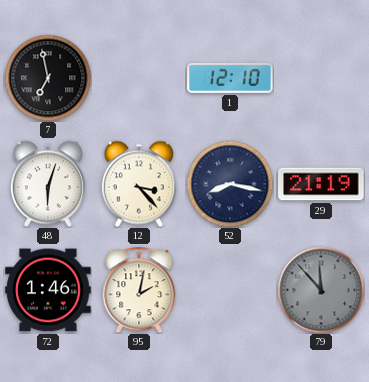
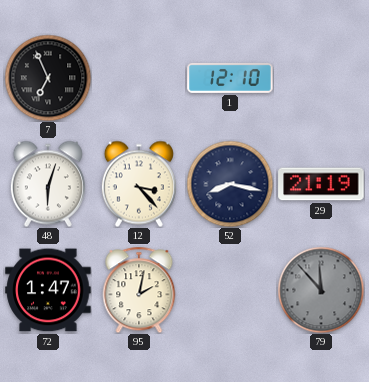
7: 6:58 -> 6:56
72: 1:46 -> 1:47
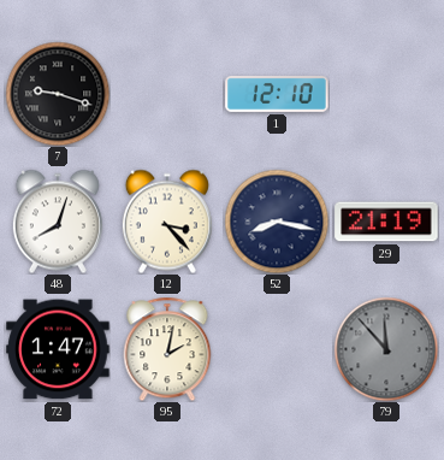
7: 6:56 -> 9:18
48: 6:03 -> 8:03
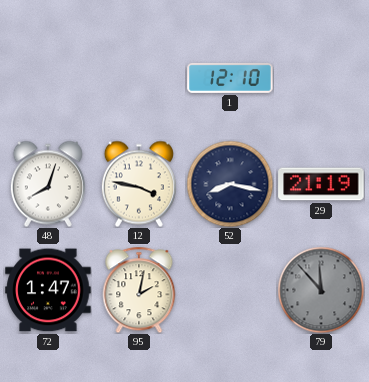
7: 9:18 -> none
12: 3:23 -> 3:47
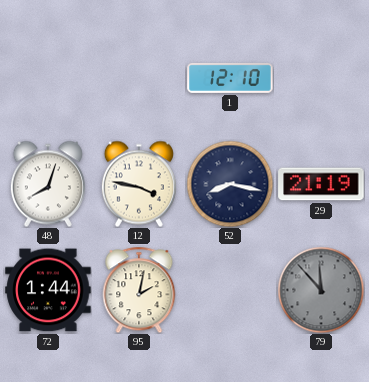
72: 1:47 -> 1:44
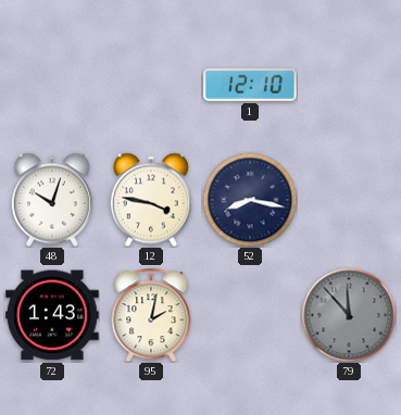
48: 8:03 -> 10:03
29: 21:19 -> none
72: 1:44 -> 1:43
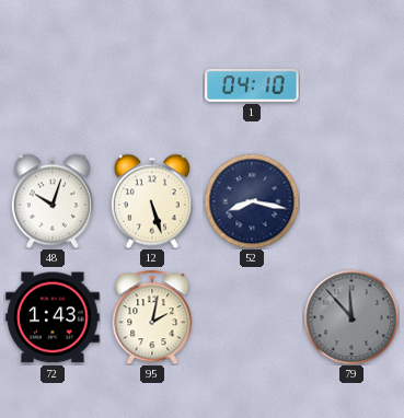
1: 12:10 -> 04:10
12: 3:47 -> 5:27
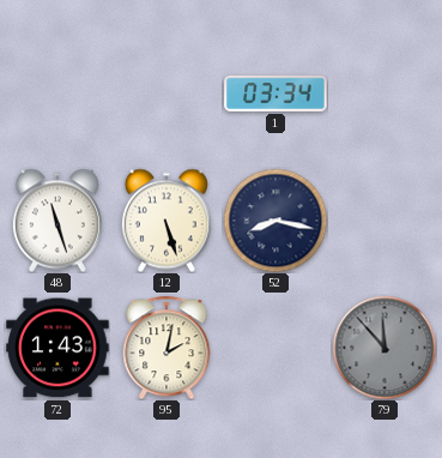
1: 04:10 -> 03:34
48: 10:03 -> 11:27
